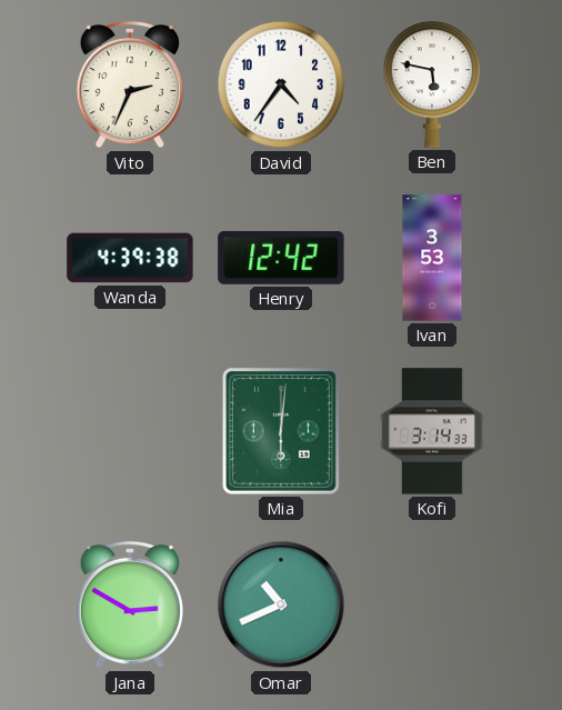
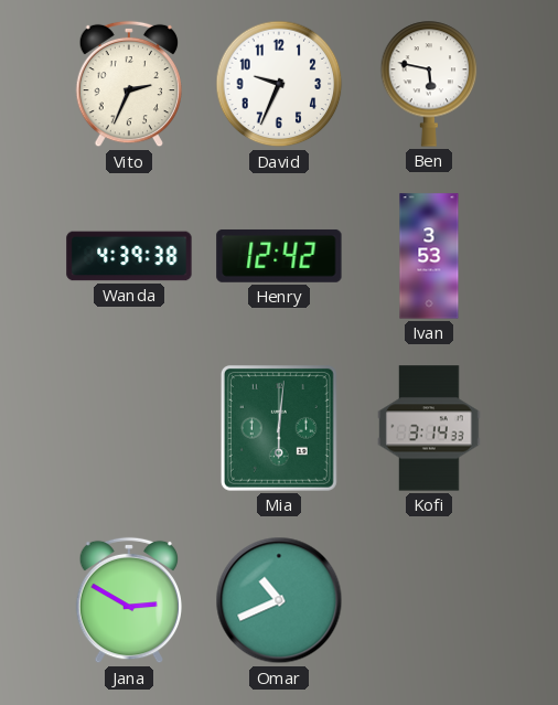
David: 4:36 -> 9:34
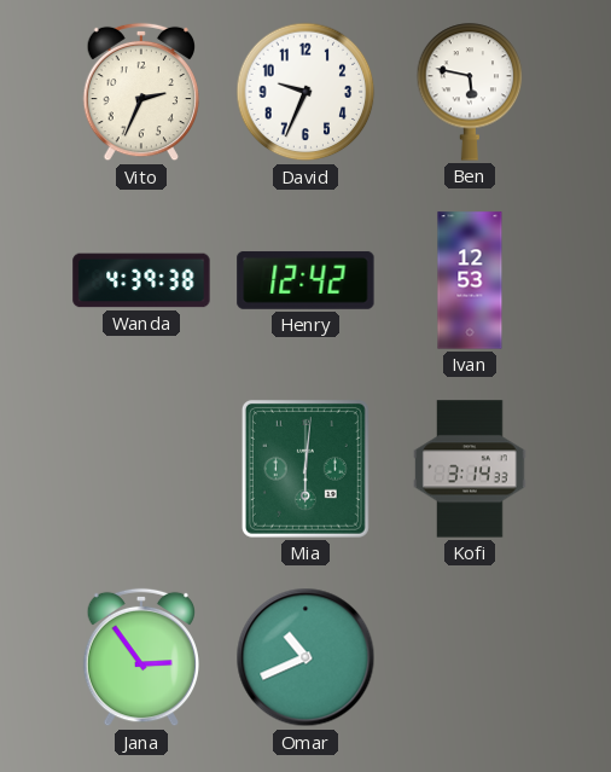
Ivan: 3:53 -> 12:53
Jana: 2:50 -> 2:54
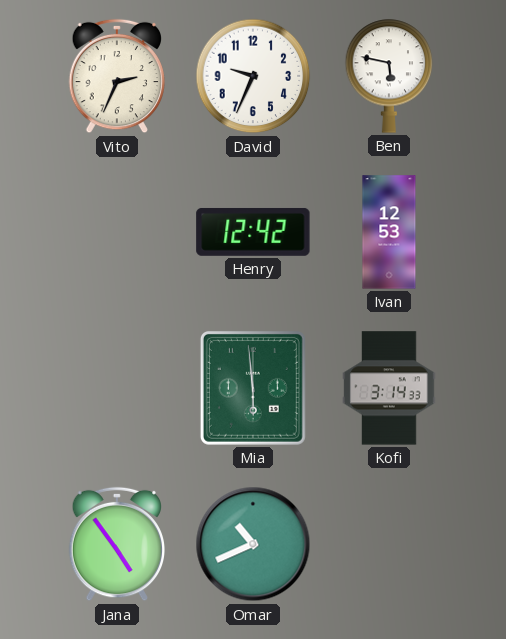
Wanda: 4:39 -> none
Mia: 6:01 -> 5:59
Jana: 2:54 -> 4:54
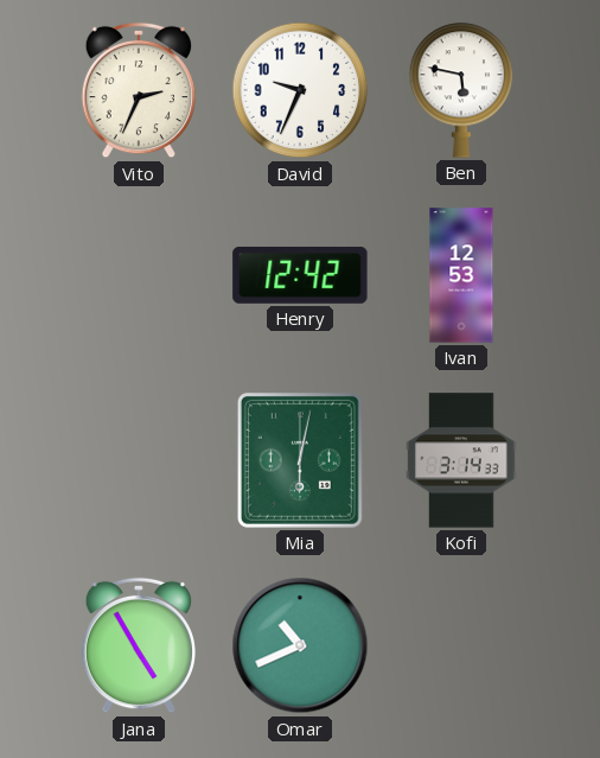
Mia: 5:59 -> 6:02
Jana: 4:54 -> 4:55
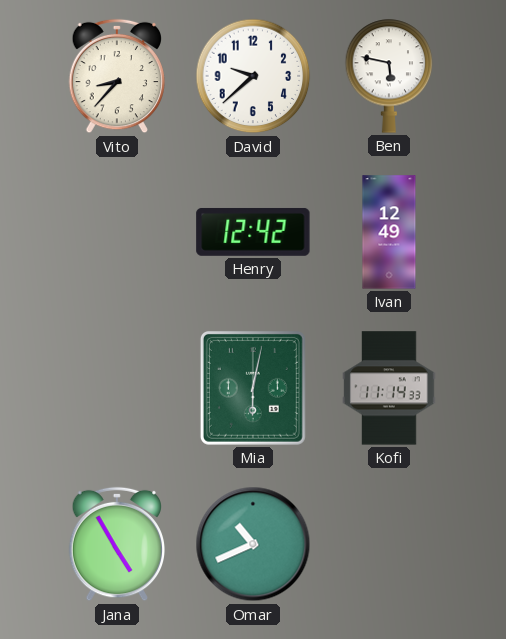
Vito: 2:34 -> 8:37
David: 9:34 -> 9:38
Ivan: 12:53 -> 12:49
Kofi: 3:14 -> 11:14
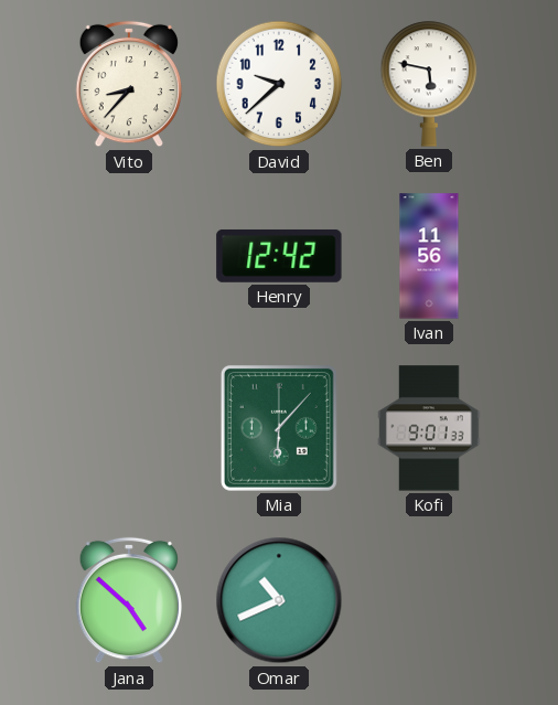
Ivan: 12:49 -> 11:56
Mia: 6:02 -> 6:07
Kofi: 11:14 -> 9:01
Jana: 4:55 -> 4:52
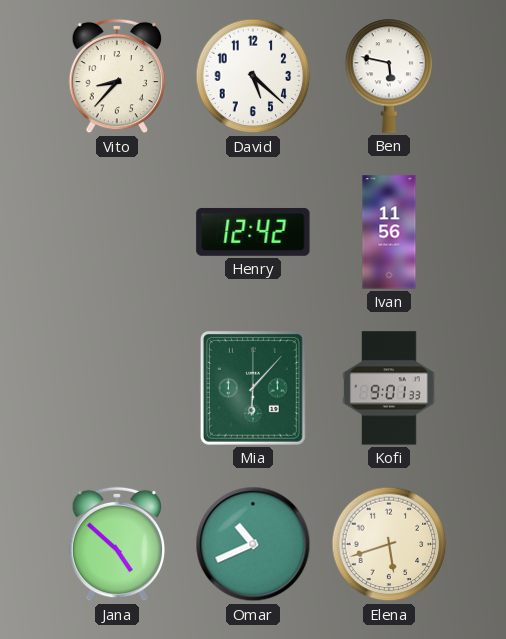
David: 9:38 -> 5:22
Elena: none -> 5:42
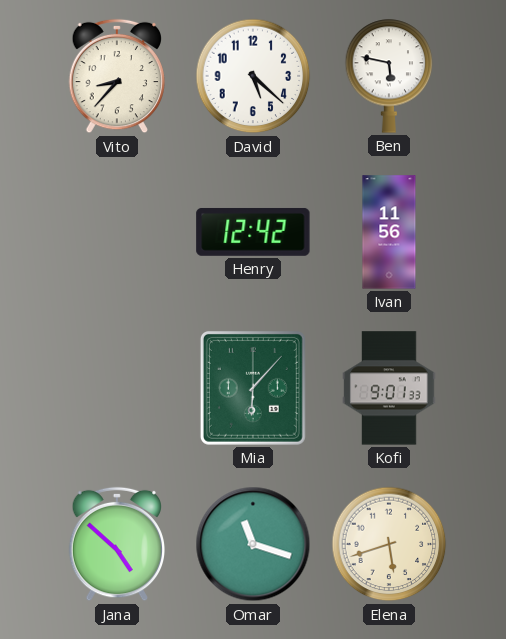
Omar: 10:41 -> 11:18
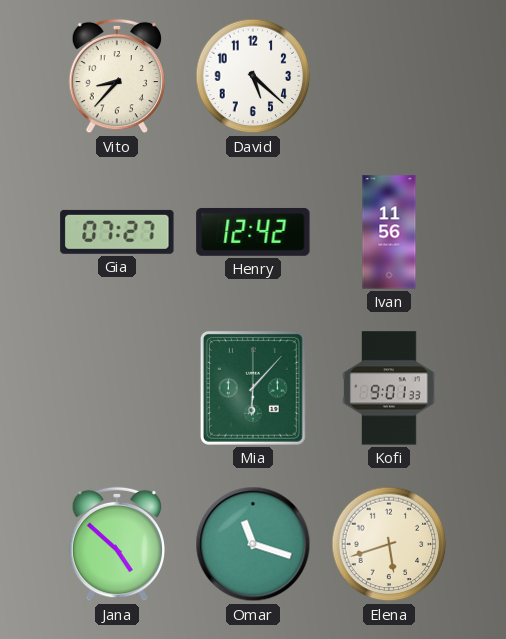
Ben: 5:47 -> none
Gia: none -> 07:27
